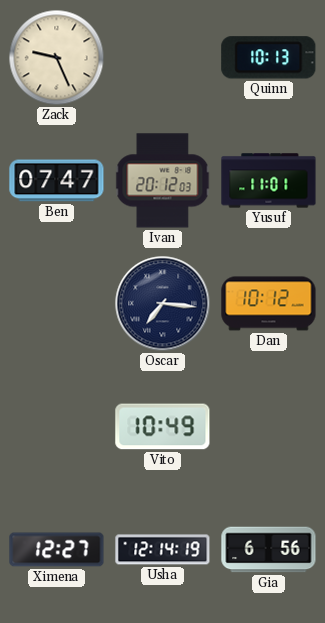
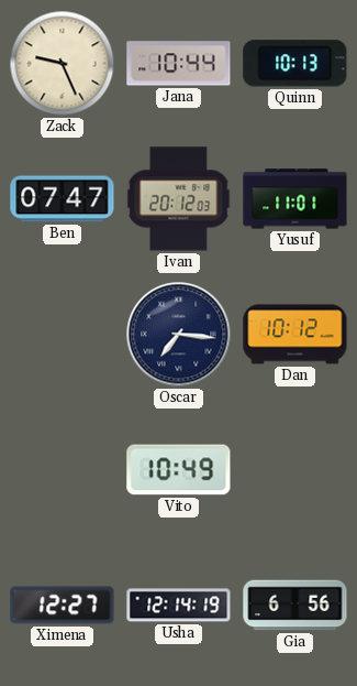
Jana: none -> 10:44
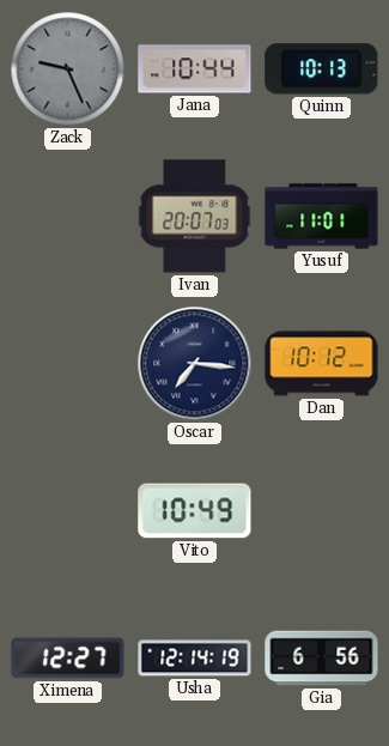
Zack dial: cream -> grey
Ben: 07:47 -> none
Ivan: 20:12 -> 20:07
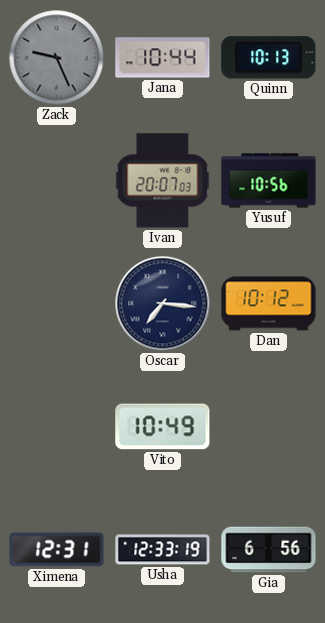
Yusuf: 11:01 -> 10:56
Ximena: 12:27 -> 12:31
Usha: 12:14 -> 12:33
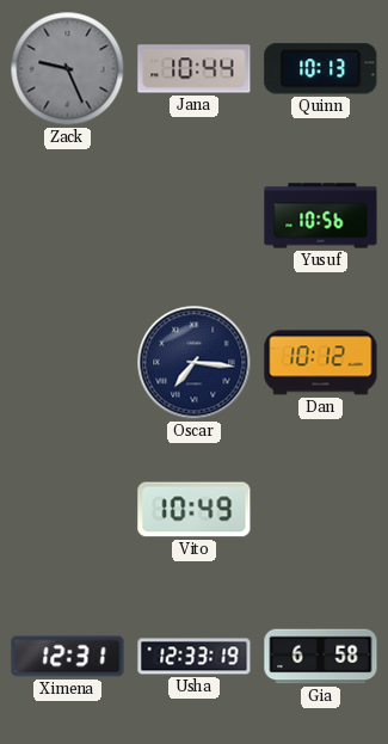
Ivan: 20:07 -> none
Gia: 6:56 -> 6:58
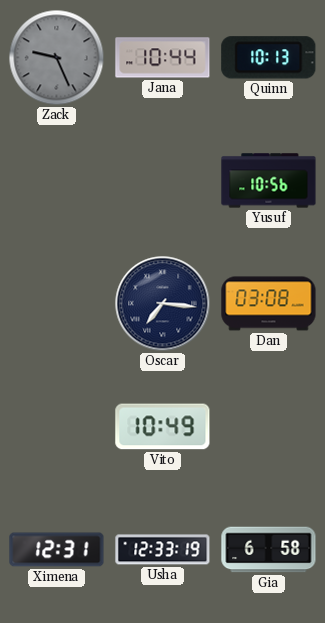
Dan: 10:12 -> 03:08
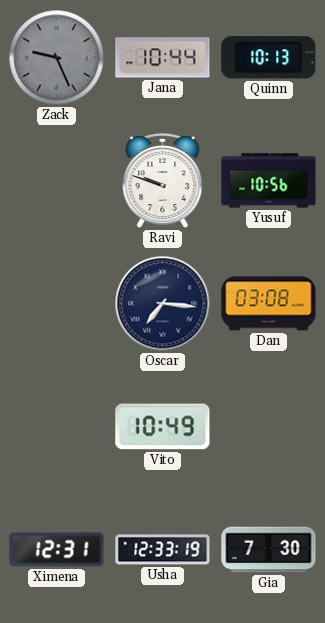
Ravi: none -> 9:48
Gia: 6:58 -> 7:30
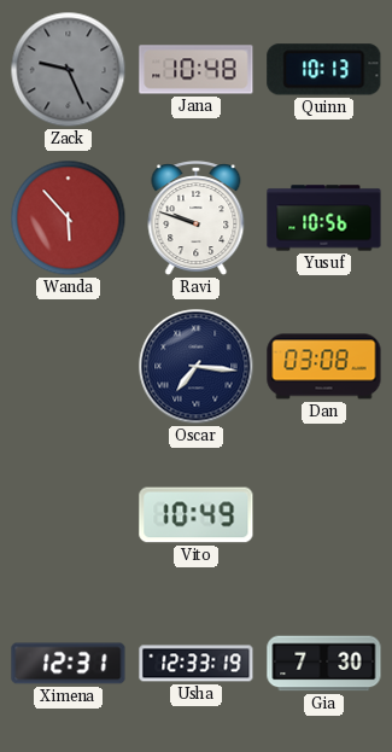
Jana: 10:44 -> 10:48
Wanda: none -> 5:53
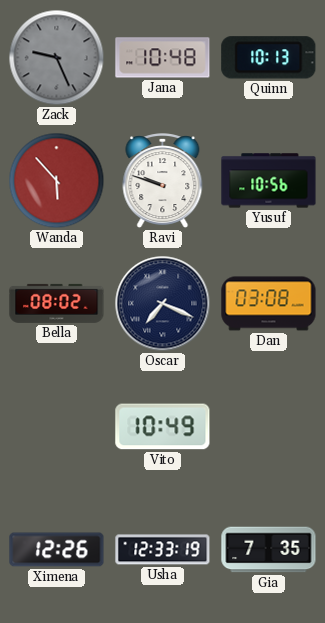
Bella: none -> 08:02
Oscar: 7:16 -> 7:19
Ximena: 12:31 -> 12:26
Gia: 7:30 -> 7:35
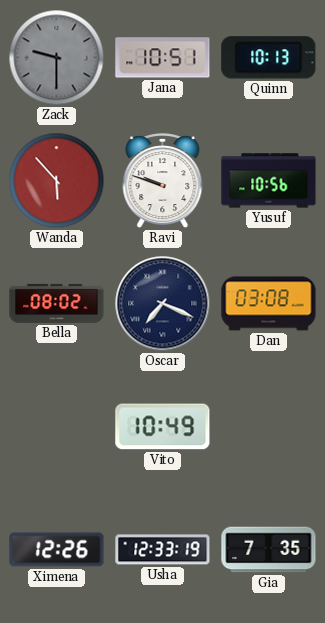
Zack: 9:26 -> 9:30
Jana: 10:48 -> 10:51
